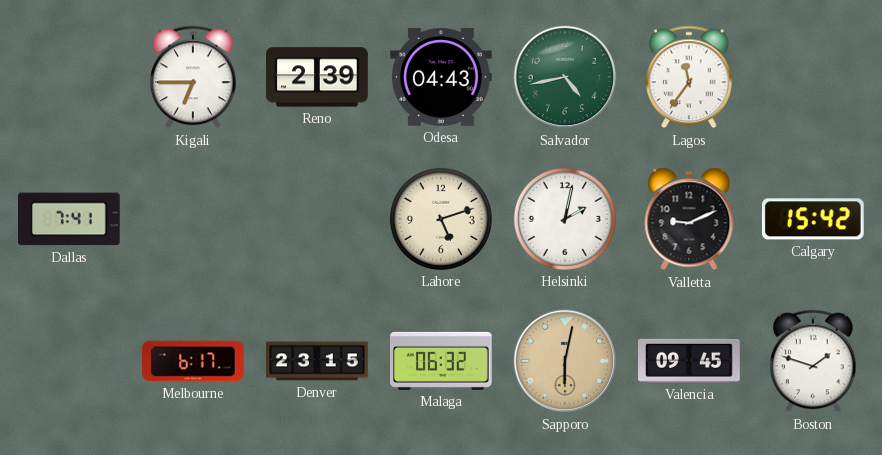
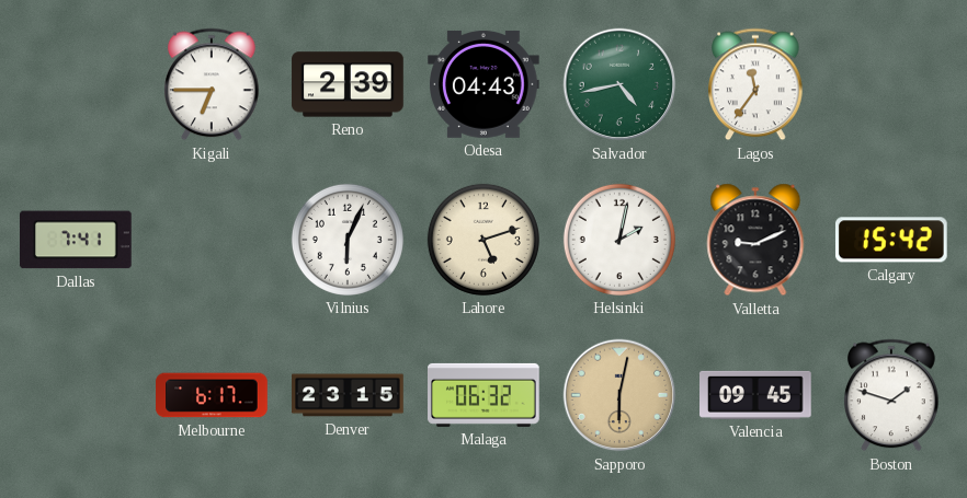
Vilnius: none -> 6:04
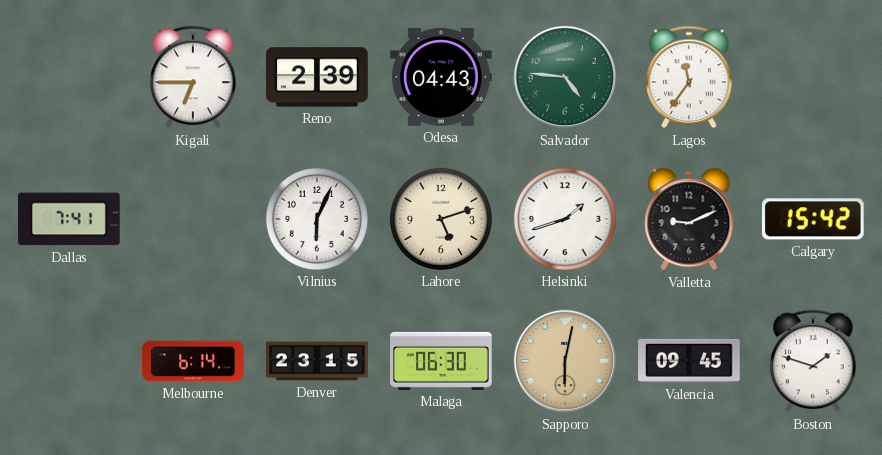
Salvador: 4:43 -> 4:46
Helsinki: 2:02 -> 1:42
Melbourne: 6:17 -> 6:14
Malaga: 06:32 -> 06:30
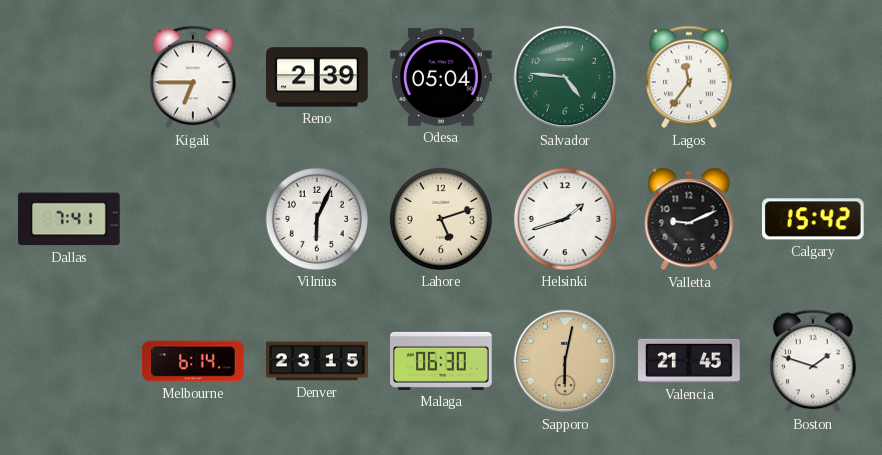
Odesa: 04:43 -> 05:04
Valencia: 09:45 -> 21:45
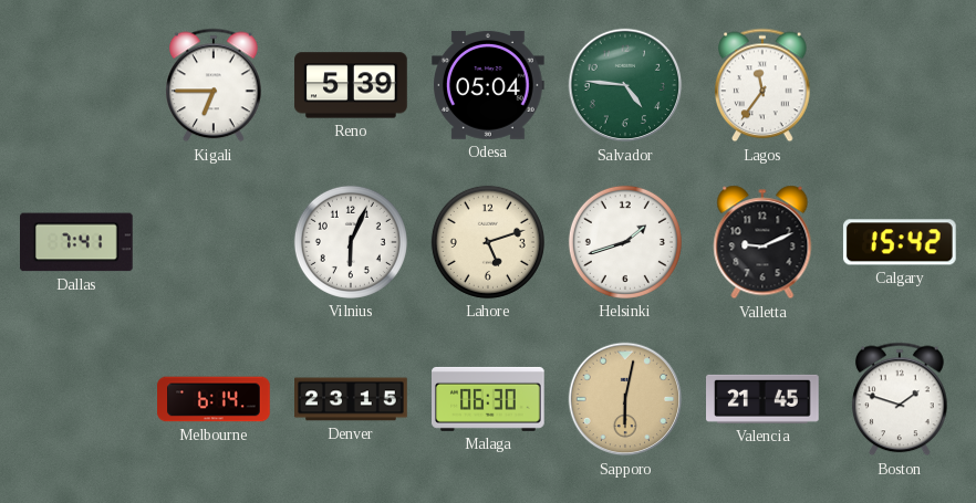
Reno: 2:39 -> 5:39
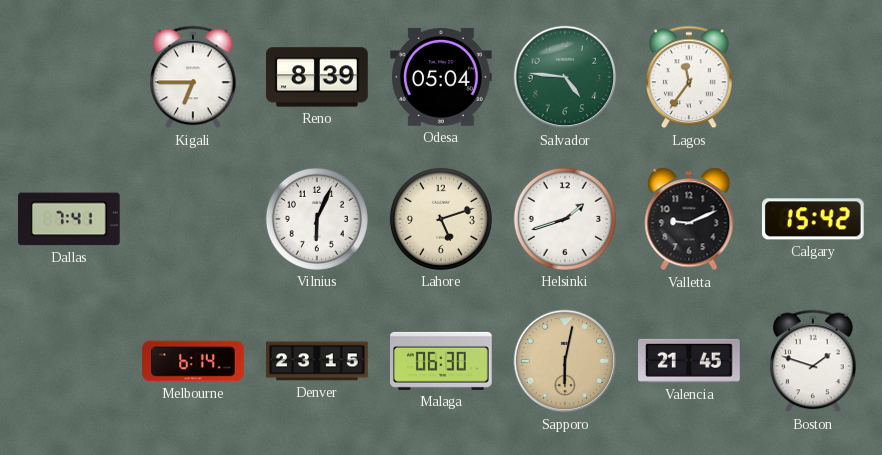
Reno: 5:39 -> 8:39
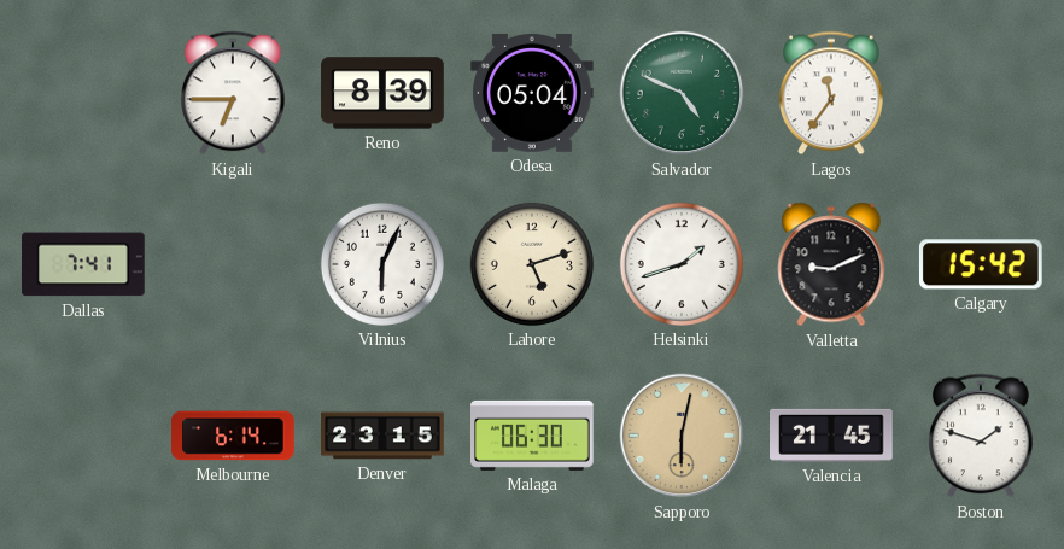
Salvador: 4:46 -> 4:49
